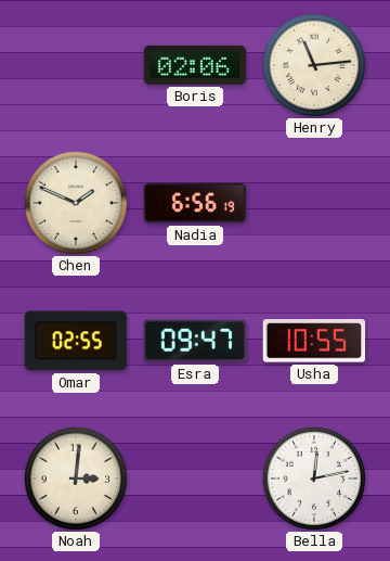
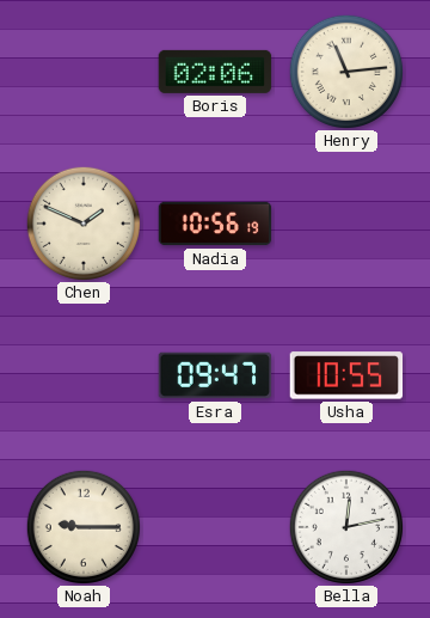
Nadia: 6:56 -> 10:56
Omar: 02:55 -> none
Noah: 3:01 -> 9:15
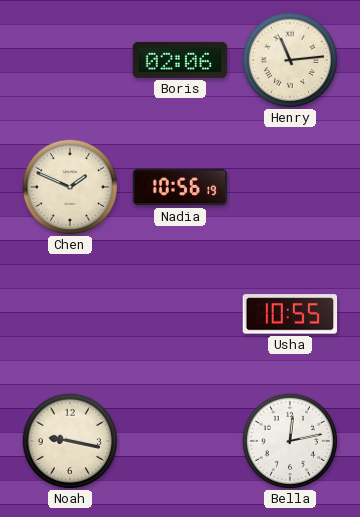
Esra: 09:47 -> none
Noah: 9:15 -> 9:17
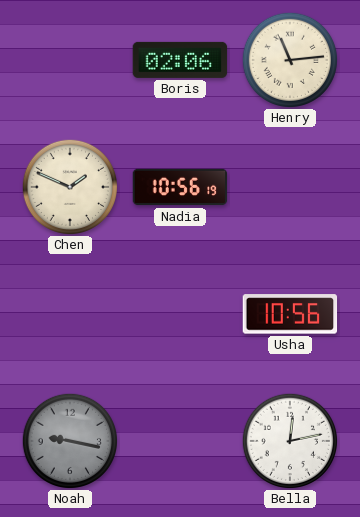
Usha: 10:55 -> 10:56
Noah dial: cream -> grey
